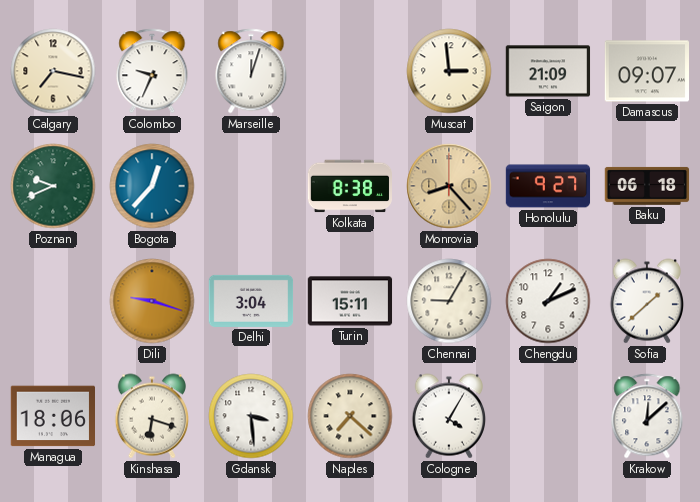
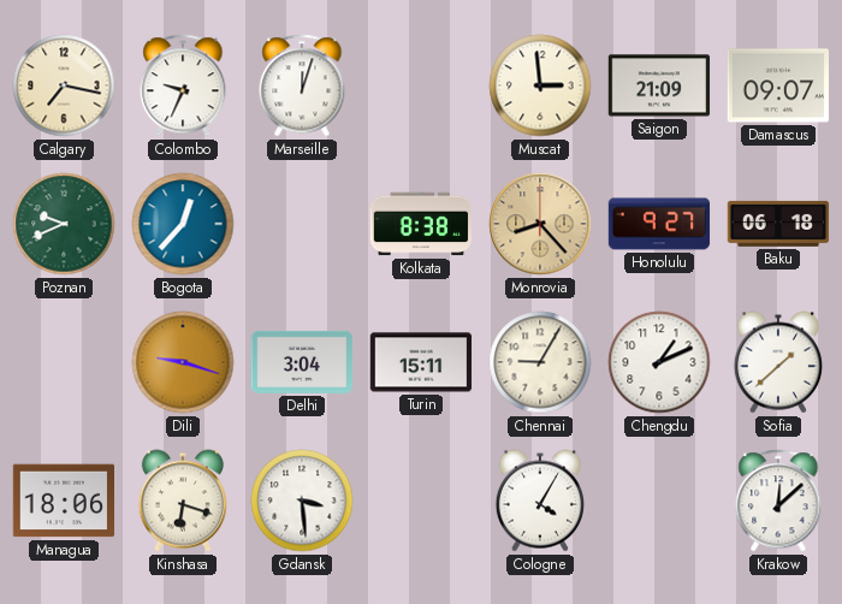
Naples: 7:22 -> none
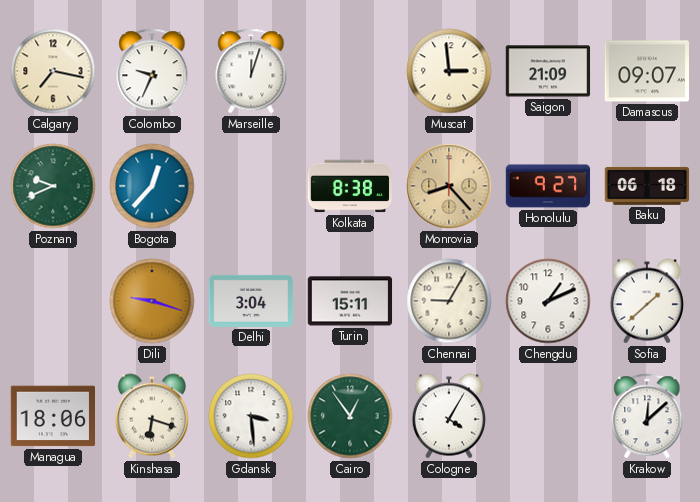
Cairo: none -> 12:54
